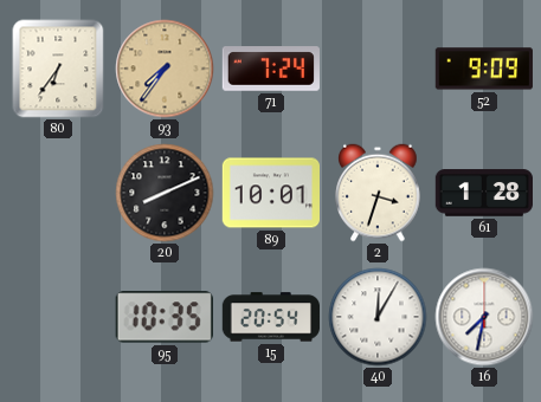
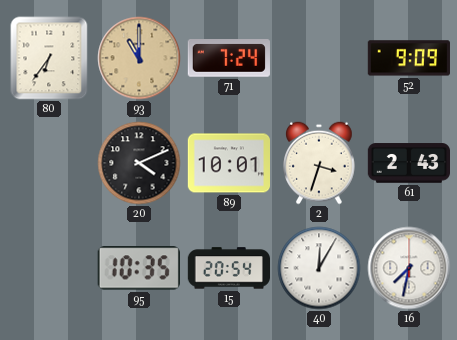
93: 7:36 -> 11:00
20: 8:11 -> 4:11
61: 1:28 -> 2:43
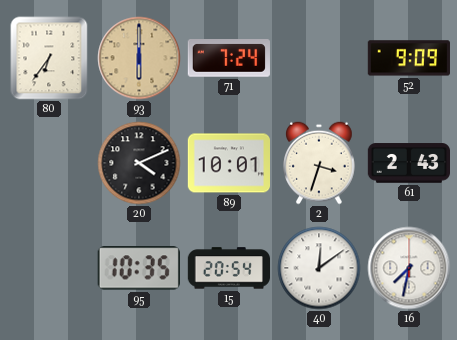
93: 11:00 -> 6:00
40: 12:05 -> 12:09
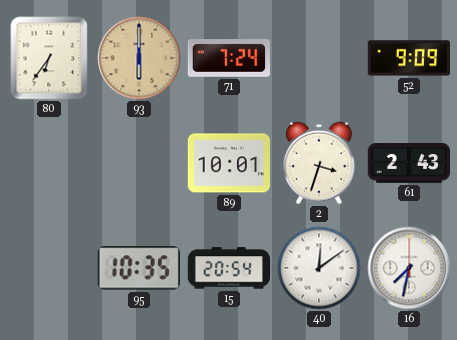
20: 4:11 -> none
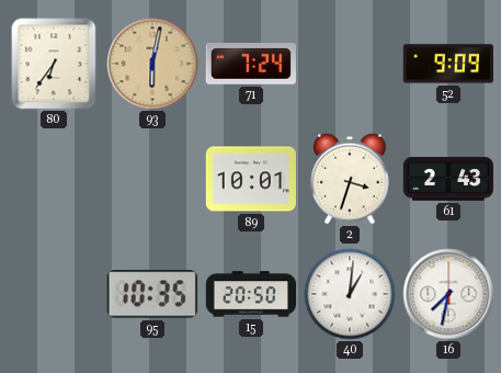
93: 6:00 -> 6:02
15: 20:54 -> 20:50
40: 12:09 -> 1:01
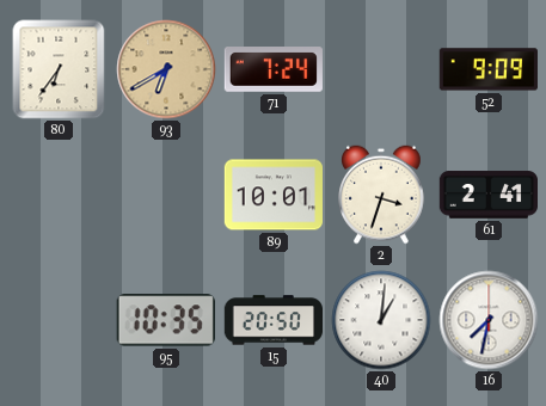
93: 6:02 -> 6:40
61: 2:43 -> 2:41
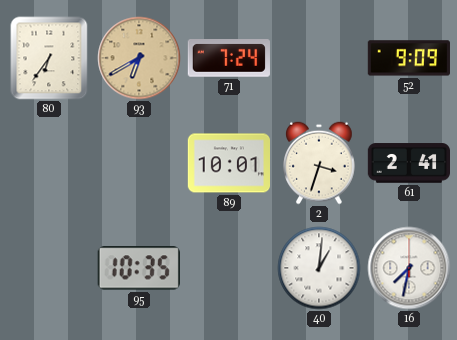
15: 20:50 -> none
